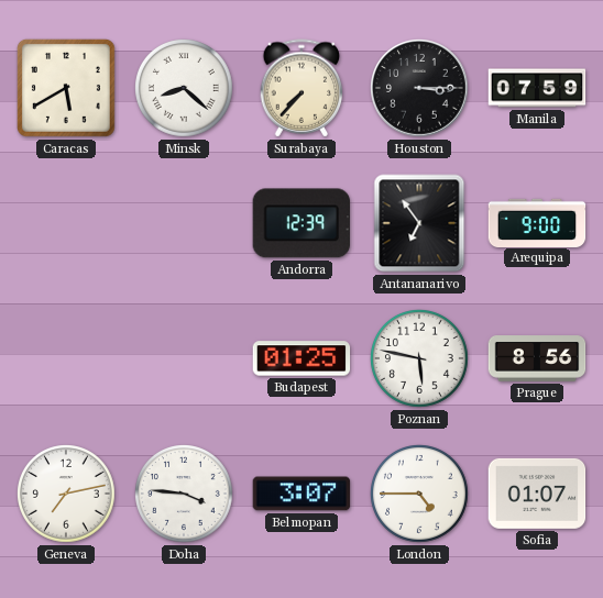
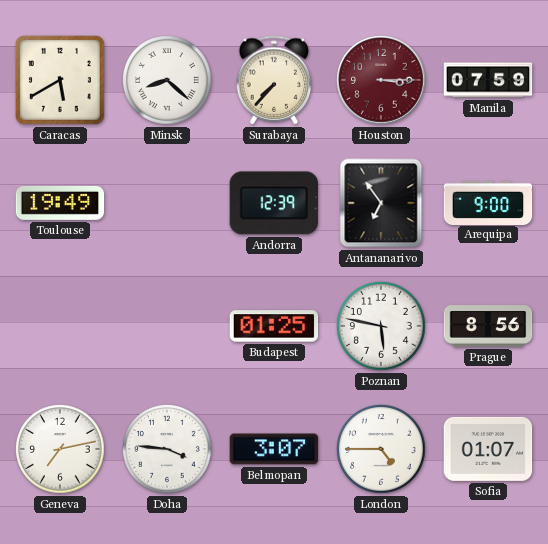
Houston dial: black -> burgundy
Toulouse: none -> 19:49
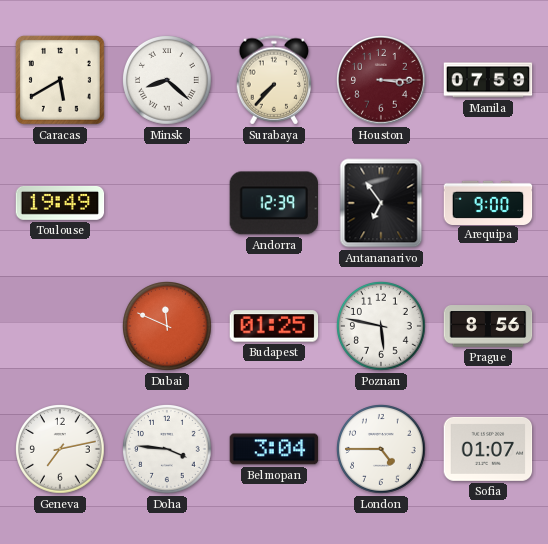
Dubai: none -> 11:49
Belmopan: 3:07 -> 3:04
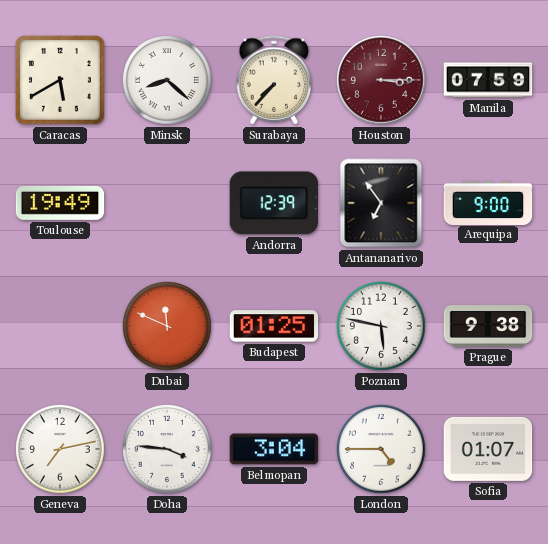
Prague: 8:56 -> 9:38
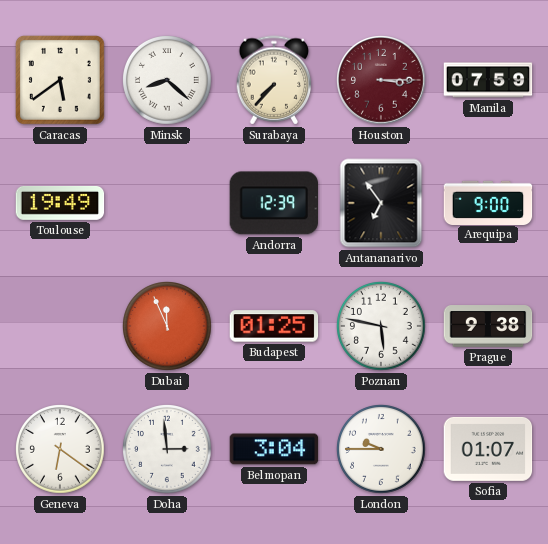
Caracas: 5:40 -> 5:39
Dubai: 11:49 -> 11:56
Geneva: 7:13 -> 6:21
Doha: 3:46 -> 2:59
London: 4:45 -> 9:45
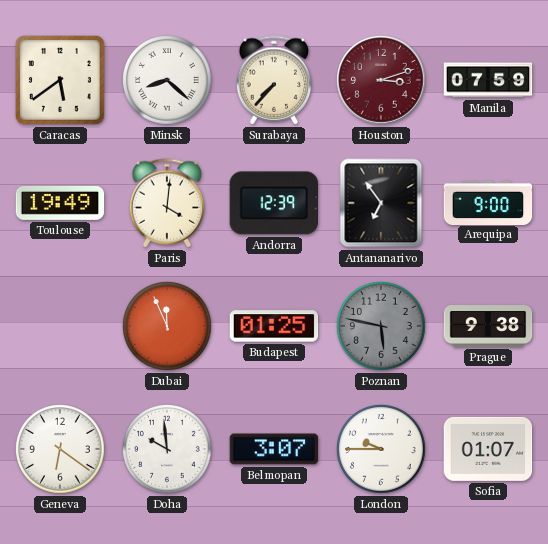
Houston: 3:15 -> 3:12
Paris: none -> 4:01
Poznan dial: white -> grey
Doha: 2:59 -> 9:59
Belmopan: 3:04 -> 3:07
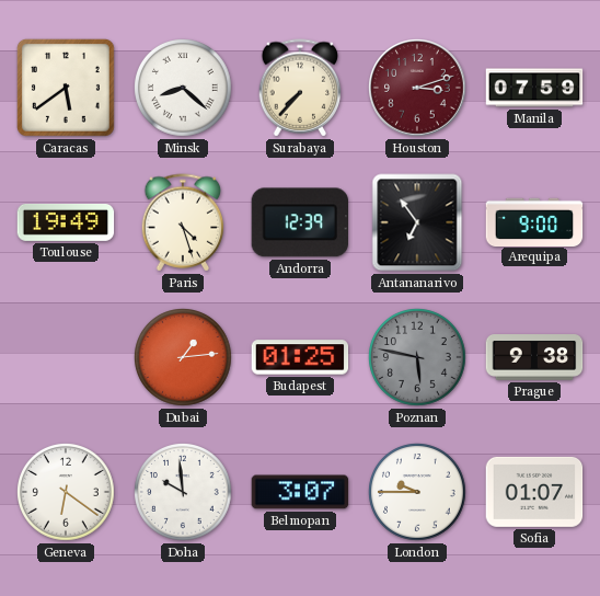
Paris: 4:01 -> 4:27
Dubai: 11:56 -> 1:14
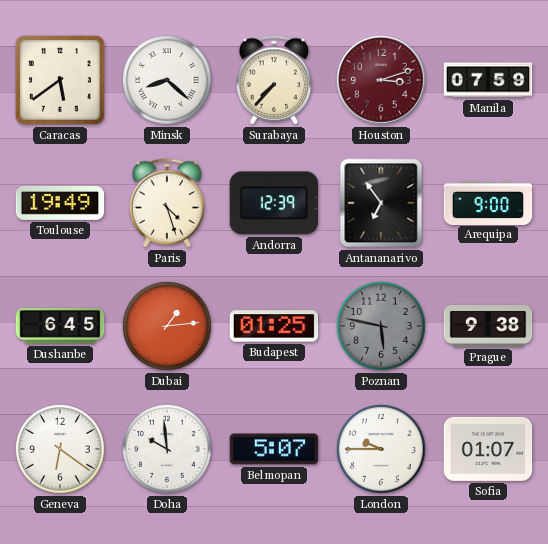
Dushanbe: none -> 6:45
Belmopan: 3:07 -> 5:07
